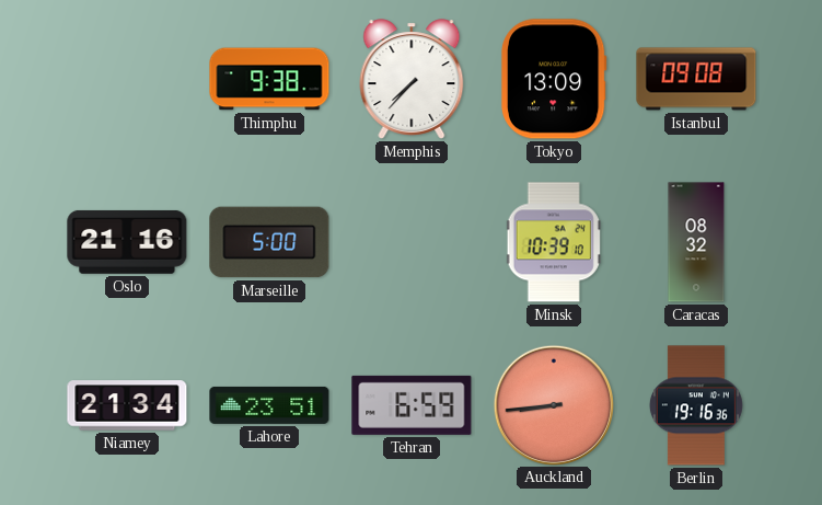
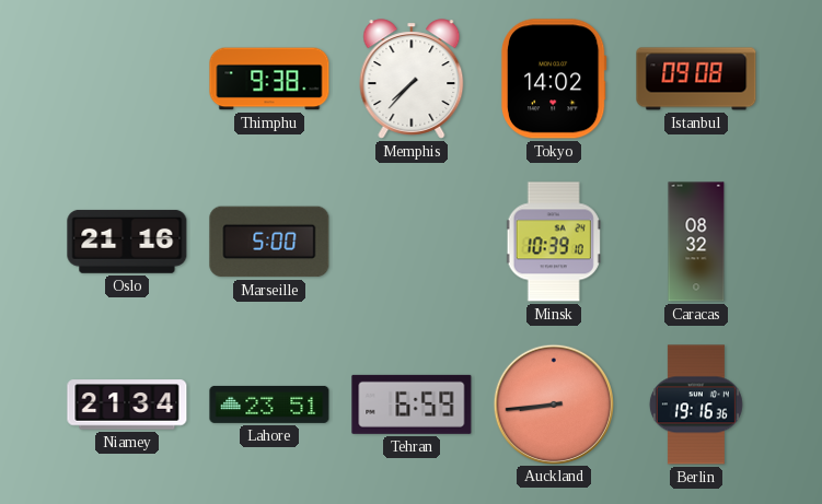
Tokyo: 13:09 -> 14:02
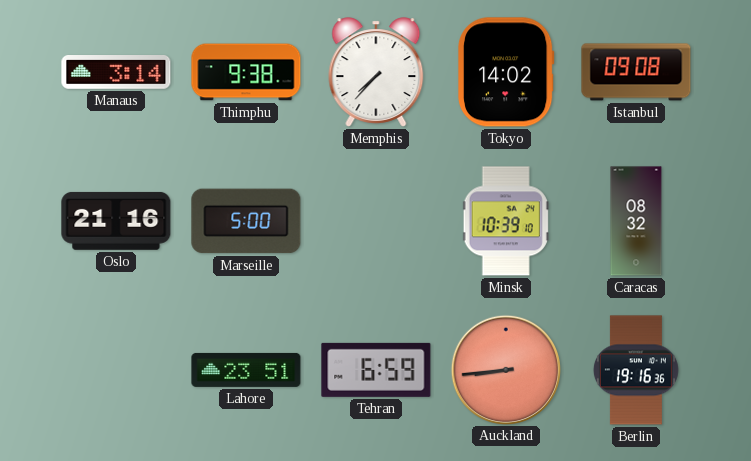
Manaus: none -> 3:14
Niamey: 21:34 -> none
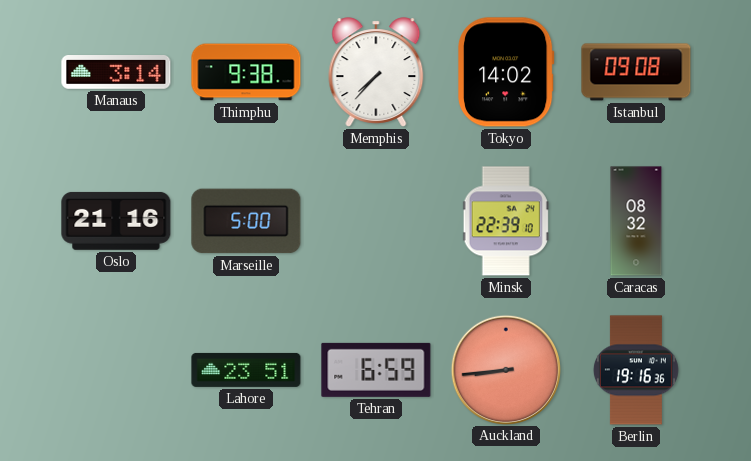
Minsk: 10:39 -> 22:39
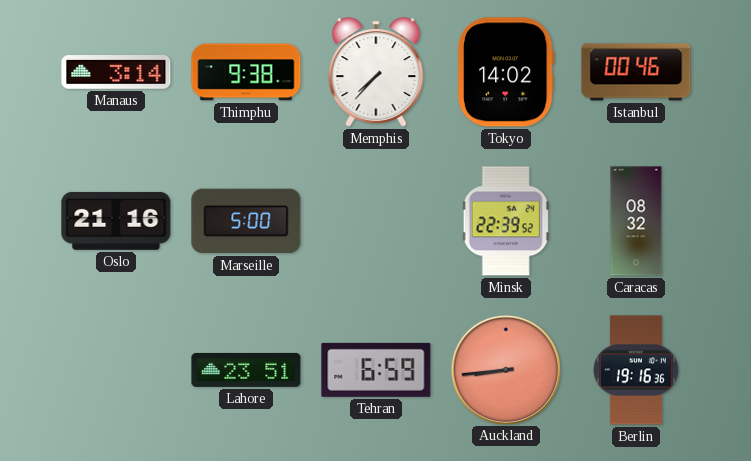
Istanbul: 09:08 -> 00:46
Minsk: 22:39:10 -> 22:39:52
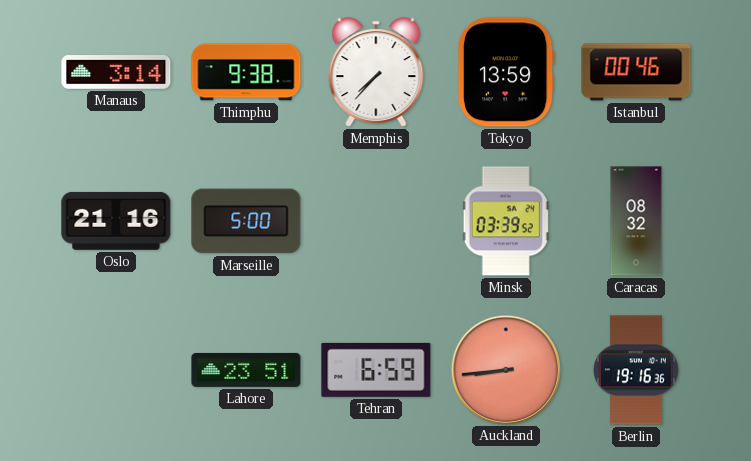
Tokyo: 14:02 -> 13:59
Minsk: 22:39 -> 03:39
